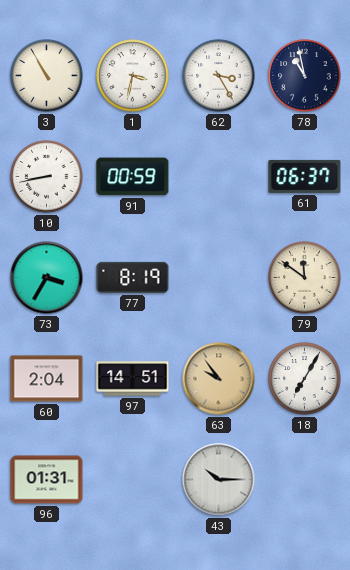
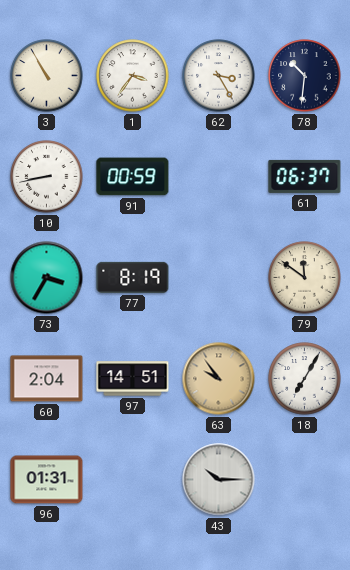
1: 3:32 -> 3:36
78: 10:58 -> 10:31
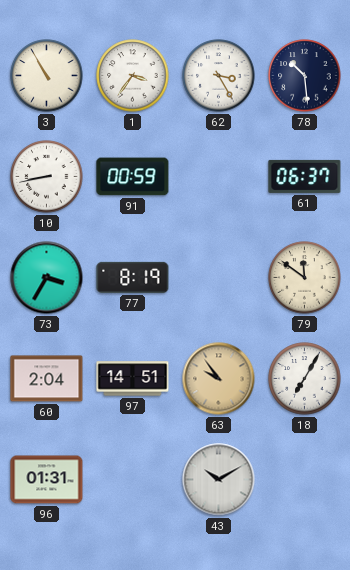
78: 10:31 -> 10:29
43: 10:15 -> 10:10
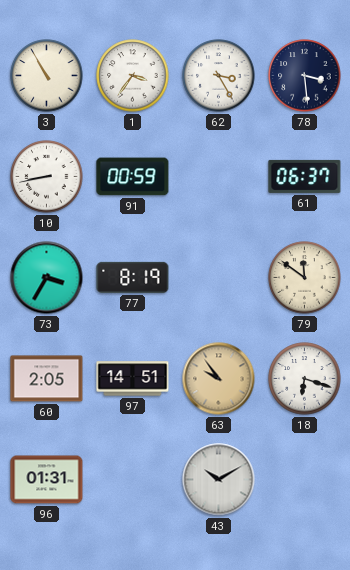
78: 10:29 -> 3:29
60: 2:04 -> 2:05
18: 7:05 -> 6:18
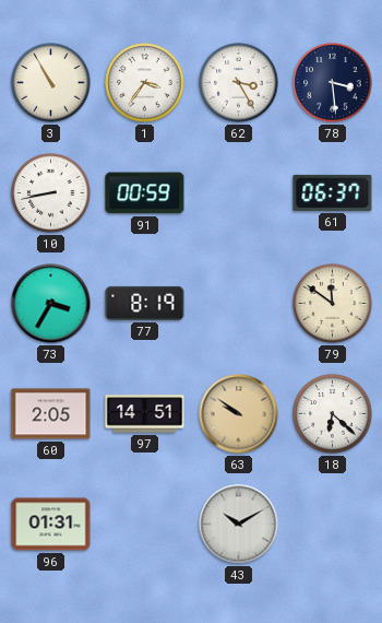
63: 9:54 -> 9:51
18: 6:18 -> 6:22
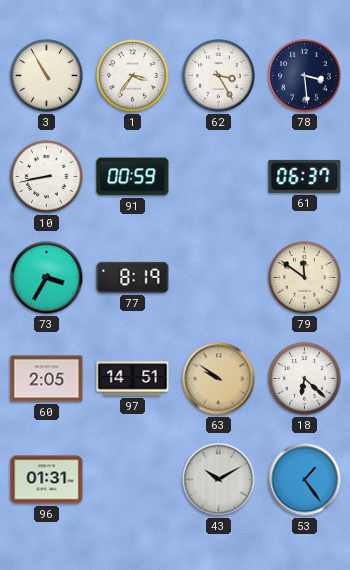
53: none -> 1:24
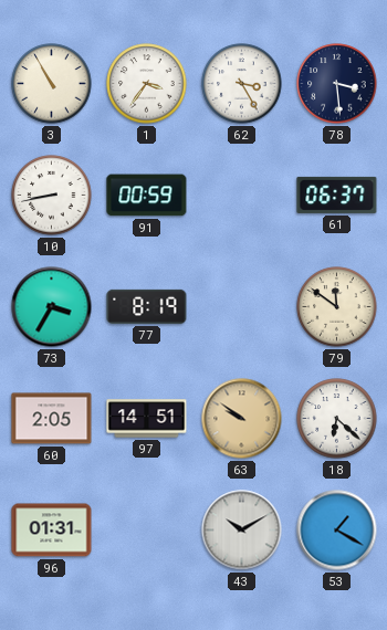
53: 1:24 -> 1:20
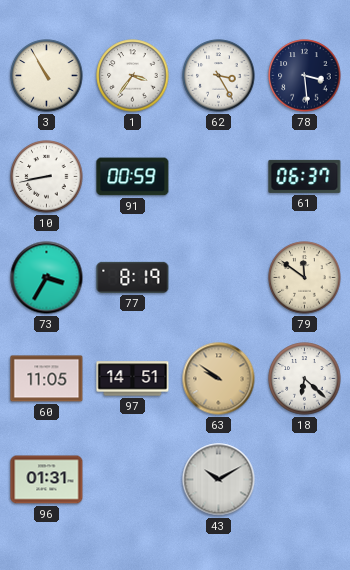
60: 2:05 -> 11:05
53: 1:20 -> none
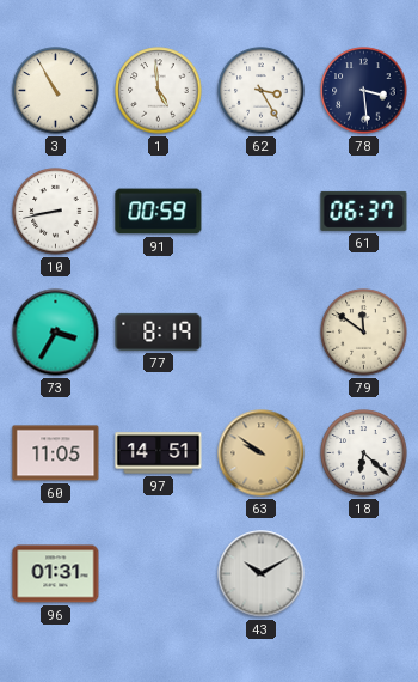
1: 3:36 -> 4:59
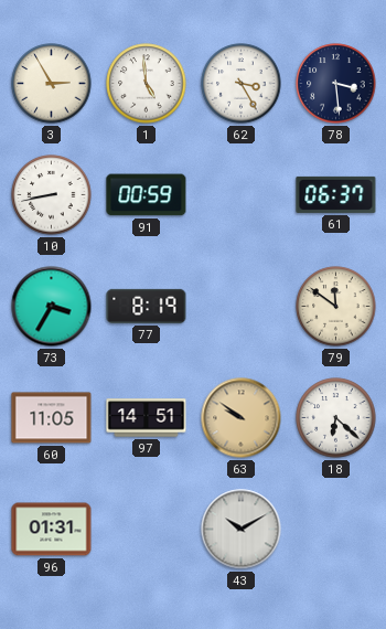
3: 10:55 -> 2:55
